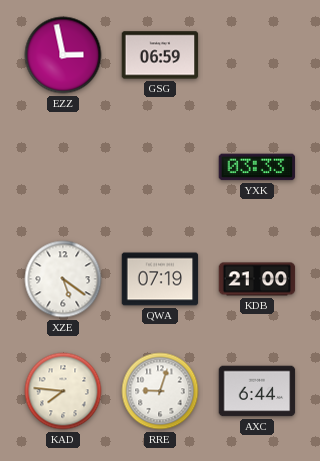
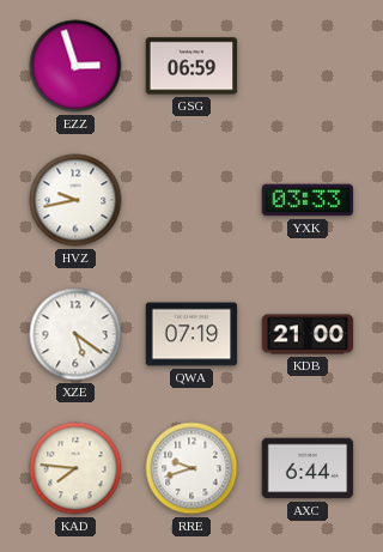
EZZ: 2:58 -> 2:57
HVZ: none -> 9:43
RRE: 9:03 -> 9:42
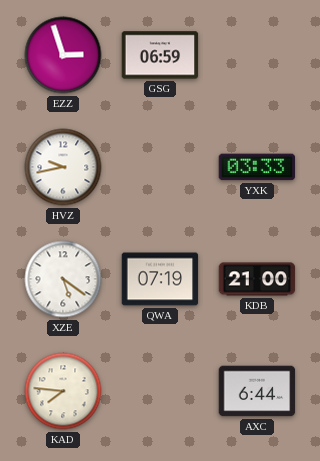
RRE: 9:42 -> none
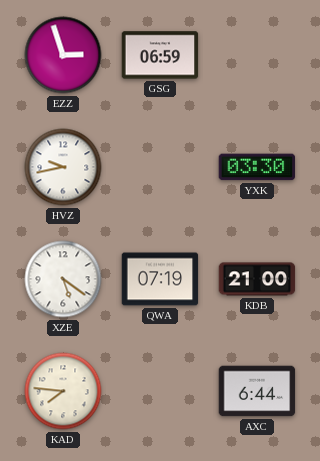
YXK: 03:33 -> 03:30
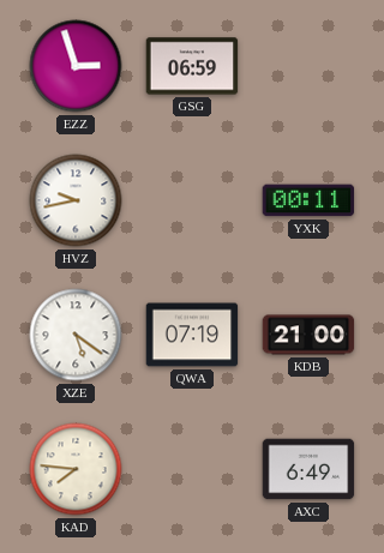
YXK: 03:30 -> 00:11
AXC: 6:44 -> 6:49
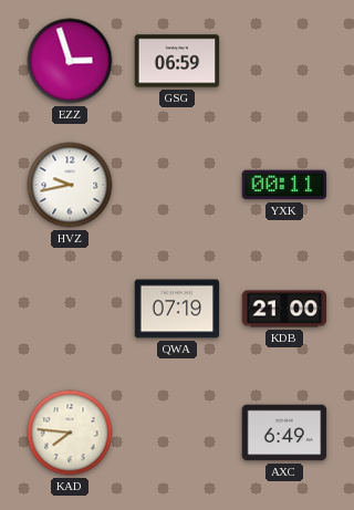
XZE: 5:21 -> none
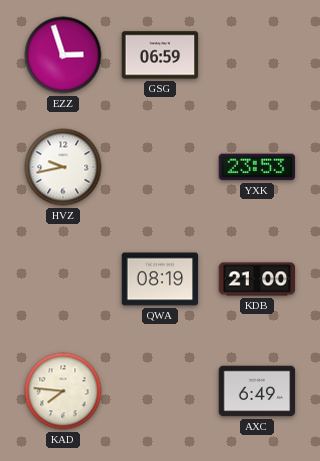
YXK: 00:11 -> 23:53
QWA: 07:19 -> 08:19
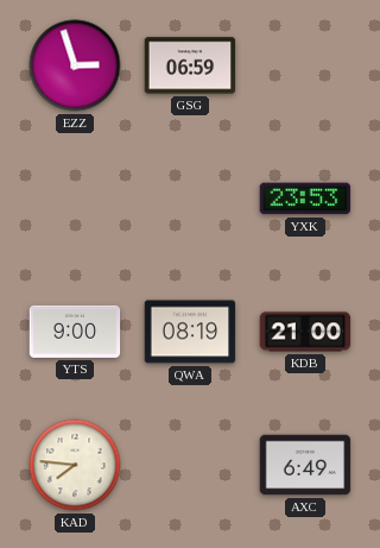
HVZ: 9:43 -> none
YTS: none -> 9:00
